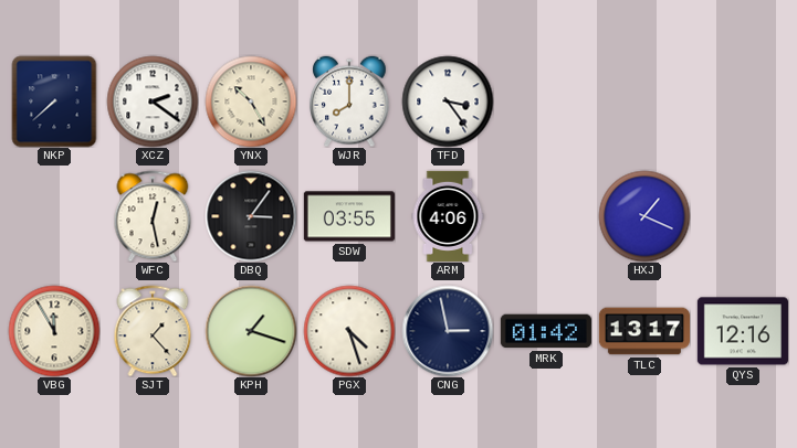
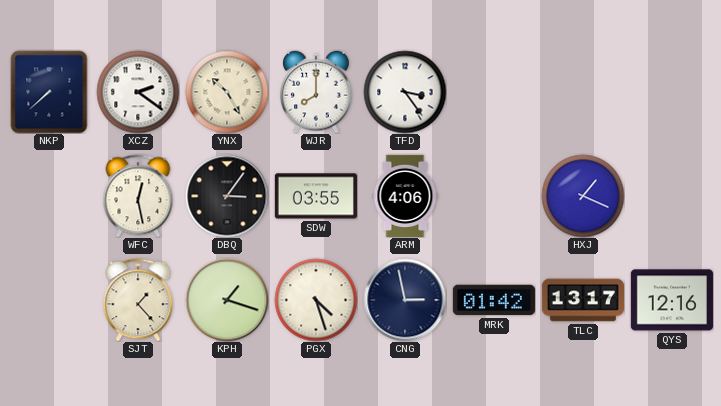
VBG: 11:55 -> none
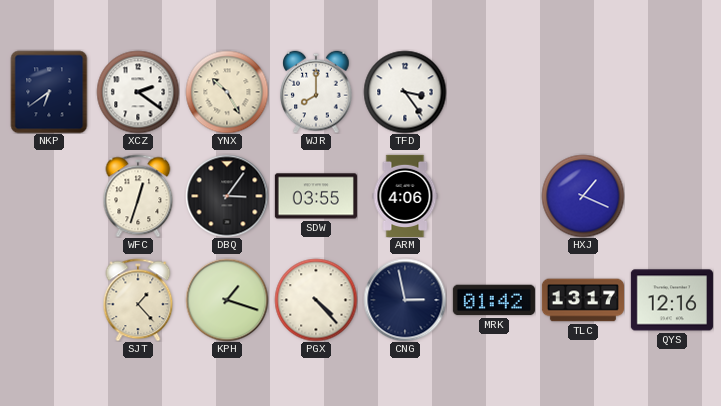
NKP: 7:38 -> 6:39
WFC: 12:28 -> 12:33
PGX: 4:27 -> 4:23
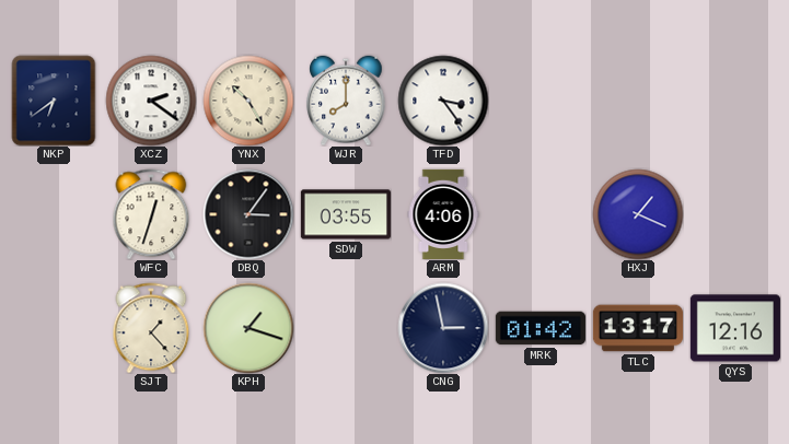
PGX: 4:23 -> none
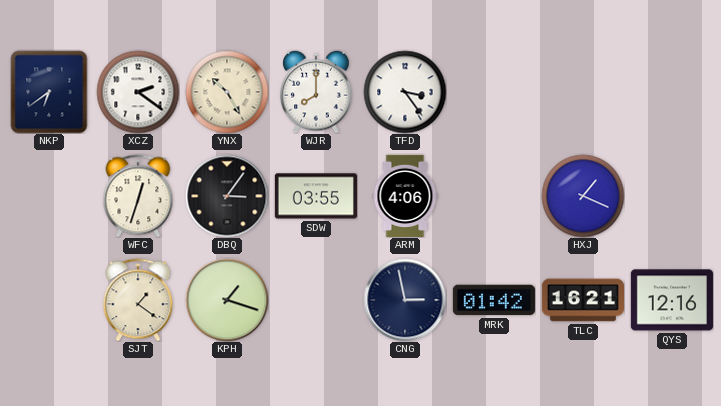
SJT: 1:23 -> 1:21
TLC: 13:17 -> 16:21
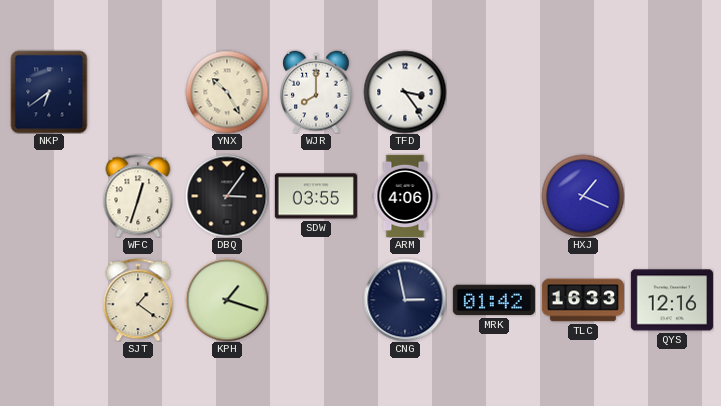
XCZ: 2:21 -> none
TLC: 16:21 -> 16:33
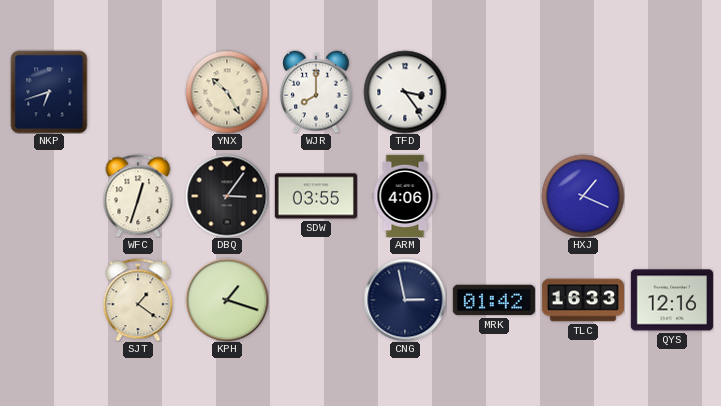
NKP: 6:39 -> 6:42
